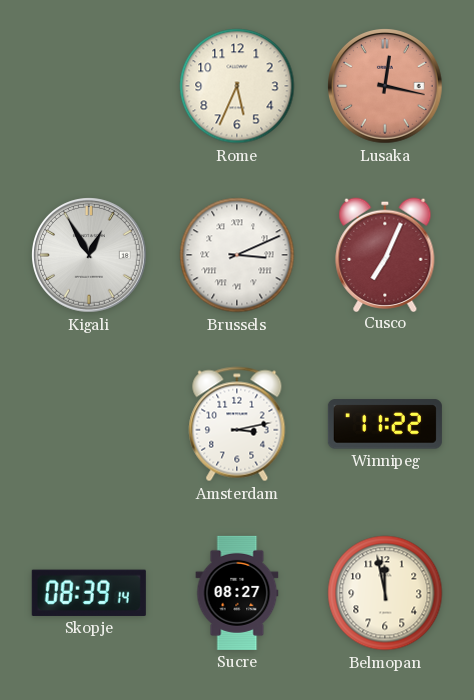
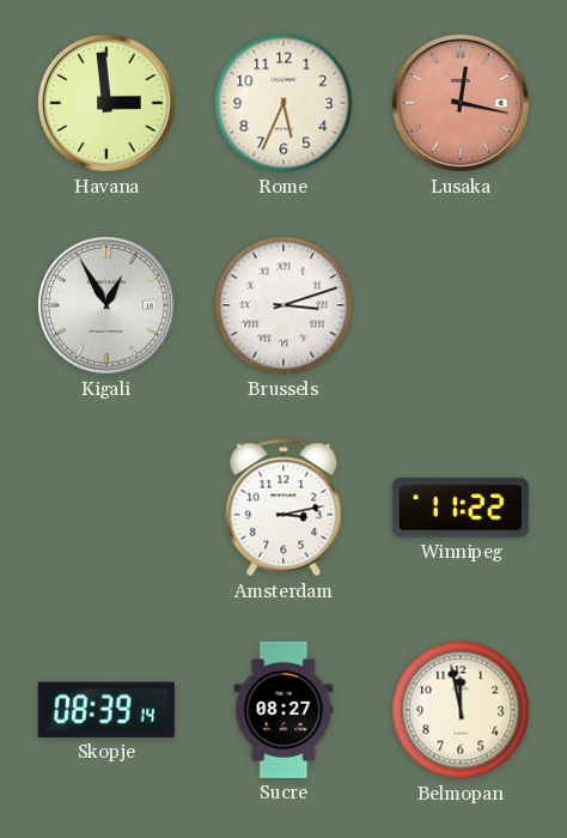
Havana: none -> 2:59
Brussels: 3:11 -> 3:12
Cusco: 7:04 -> none
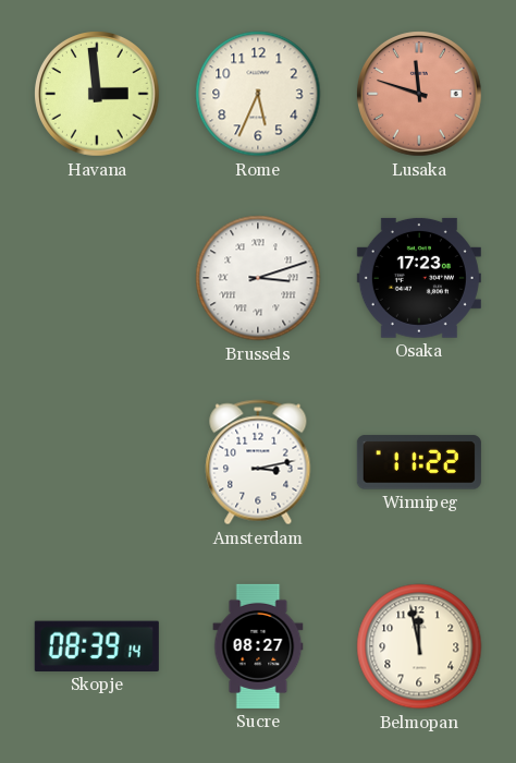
Lusaka: 12:17 -> 11:48
Kigali: 12:55 -> none
Osaka: none -> 17:23
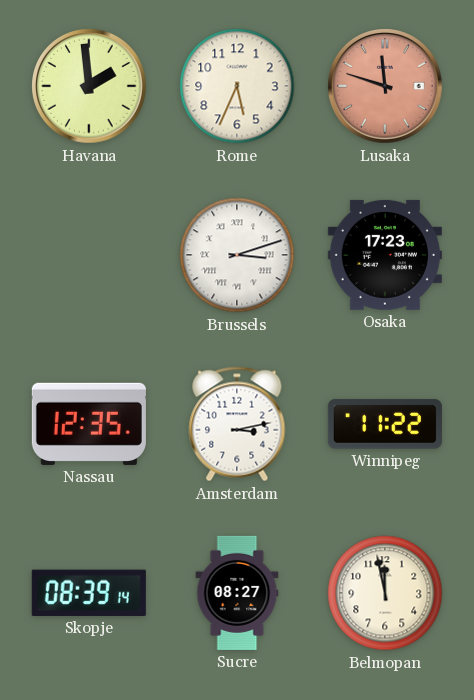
Havana: 2:59 -> 1:59
Nassau: none -> 12:35
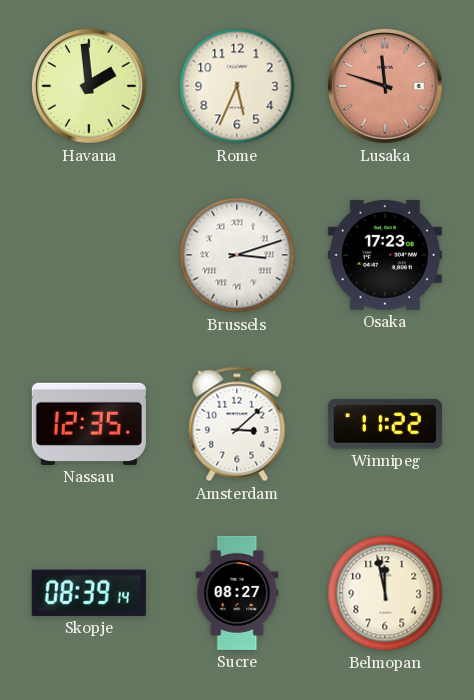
Amsterdam: 3:13 -> 3:08
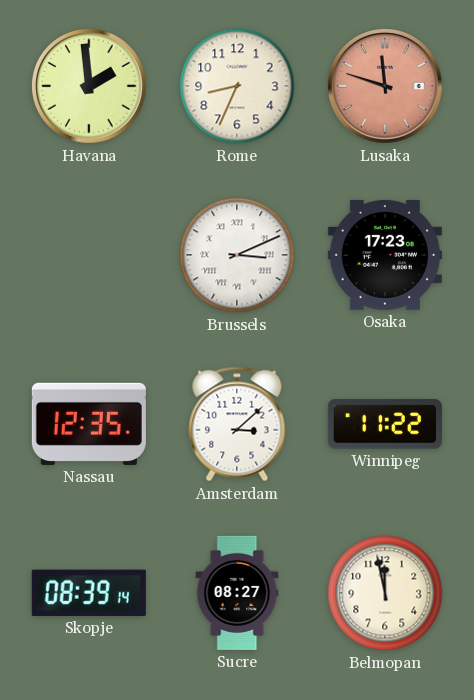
Rome: 5:34 -> 8:34
Brussels: 3:12 -> 3:11
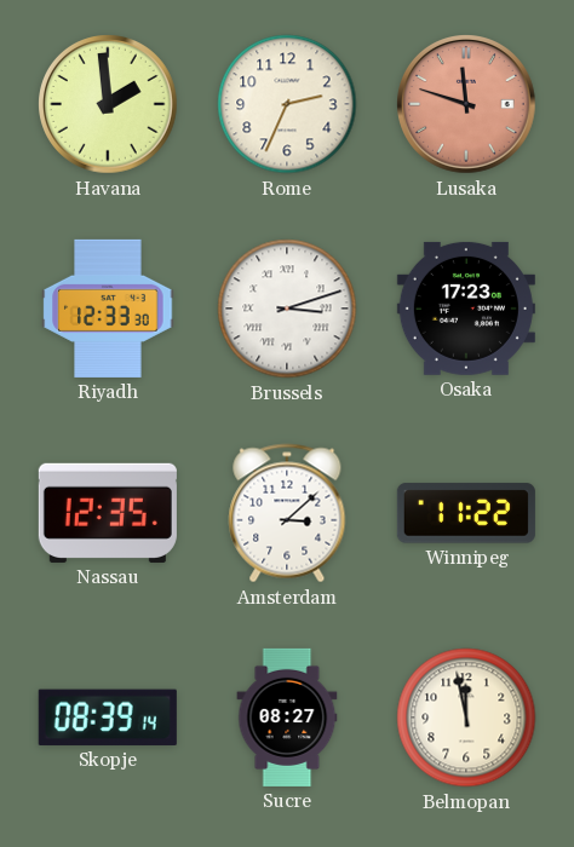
Rome: 8:34 -> 2:34
Riyadh: none -> 12:33
Brussels: 3:11 -> 3:12
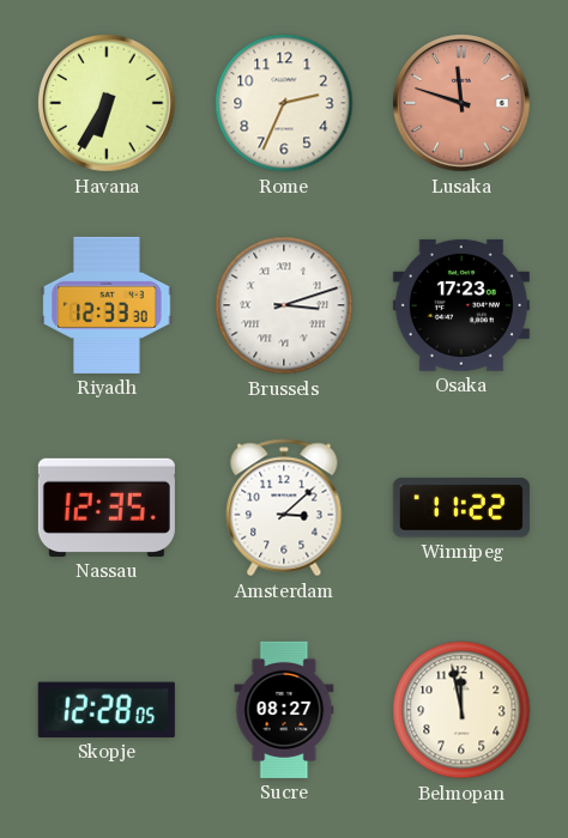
Havana: 1:59 -> 6:35
Skopje: 08:39 -> 12:28
